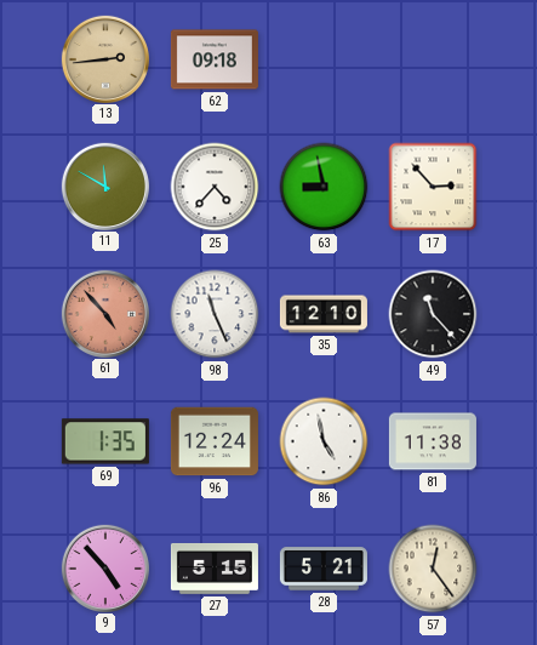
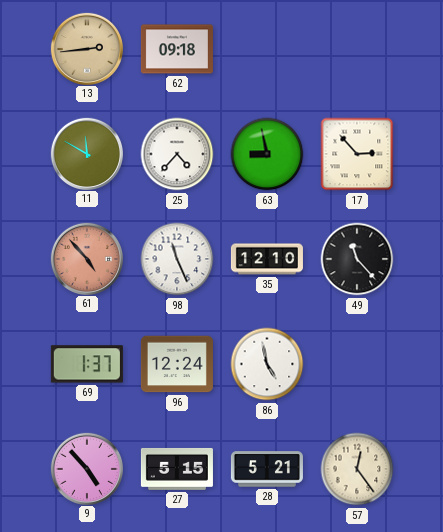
69: 1:35 -> 1:37
81: 11:38 -> none
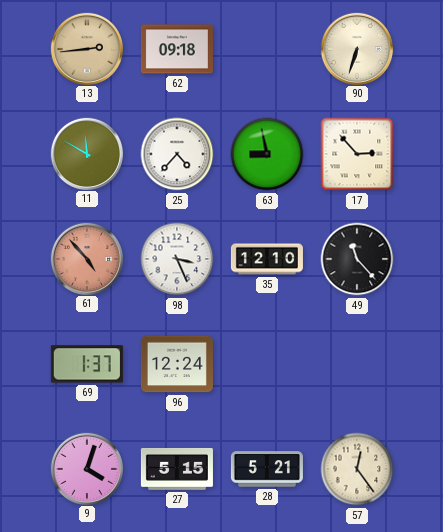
90: none -> 6:33
98: 11:26 -> 3:26
86: 4:58 -> none
9: 4:53 -> 4:03
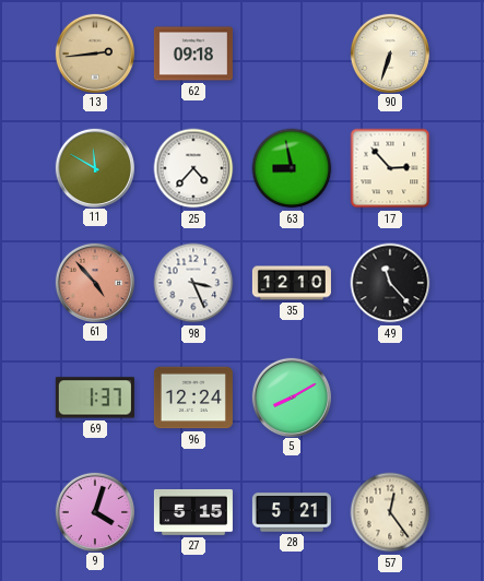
5: none -> 8:10
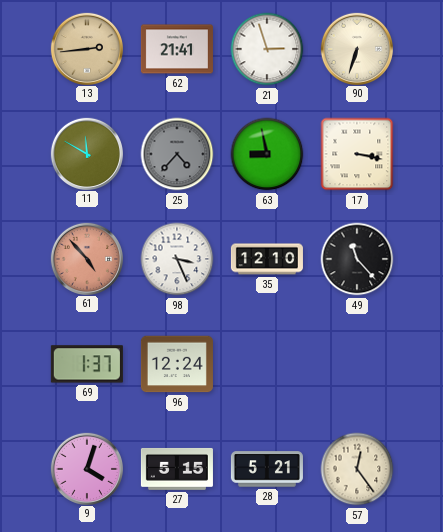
62: 09:18 -> 21:41
21: none -> 2:57
25 dial: white -> grey
17: 2:53 -> 3:17
5: 8:10 -> none
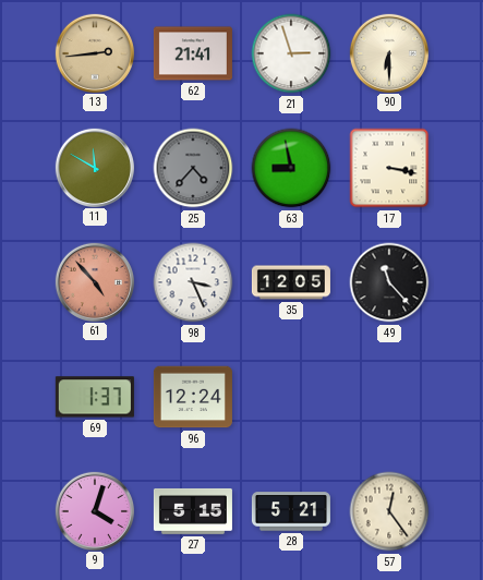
90: 6:33 -> 6:30
35: 12:10 -> 12:05
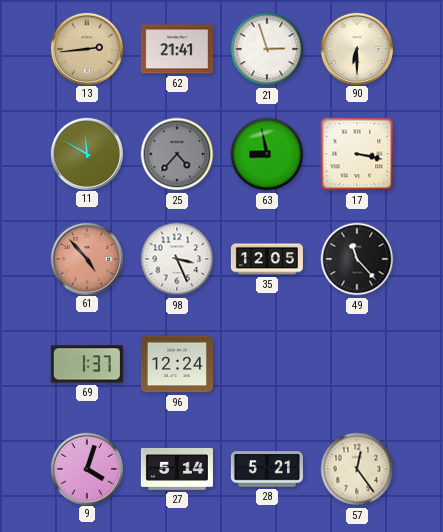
27: 5:15 -> 5:14
